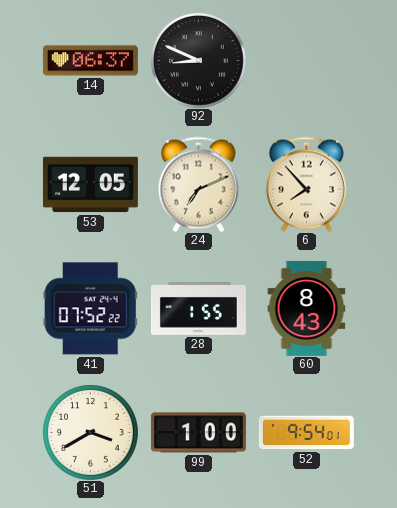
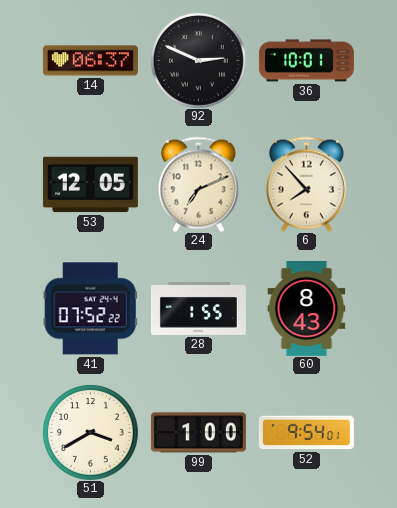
92: 8:49 -> 2:49
36: none -> 10:01
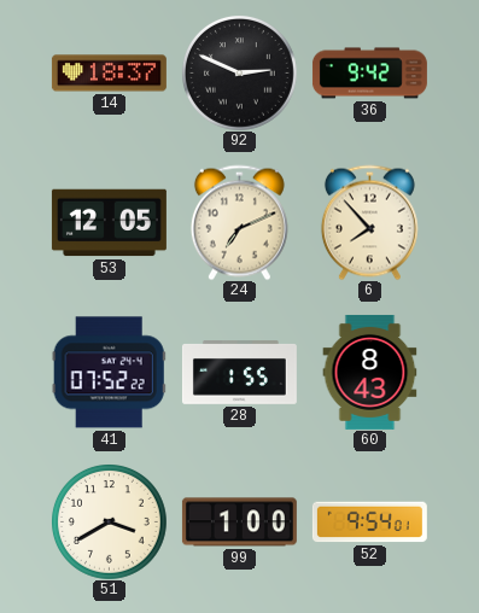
14: 06:37 -> 18:37
36: 10:01 -> 9:42
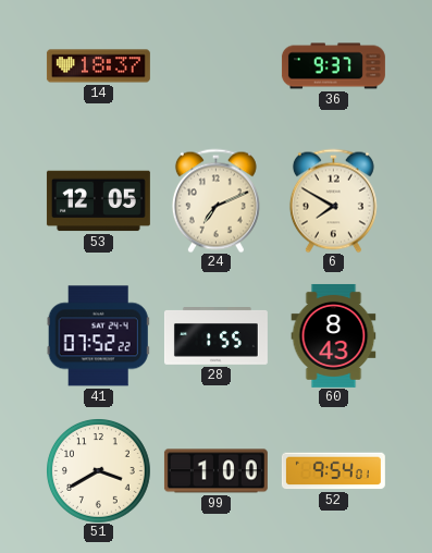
92: 2:49 -> none
36: 9:42 -> 9:37
6: 7:53 -> 7:50
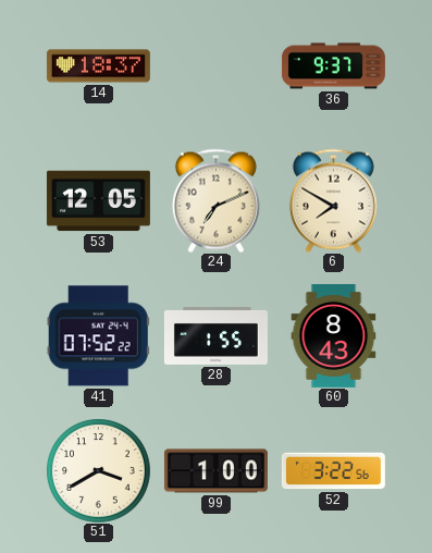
52: 9:54 -> 3:22
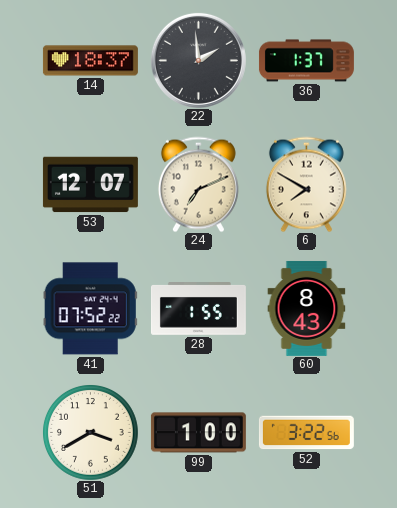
22: none -> 1:59
36: 9:37 -> 1:37
53: 12:05 -> 12:07
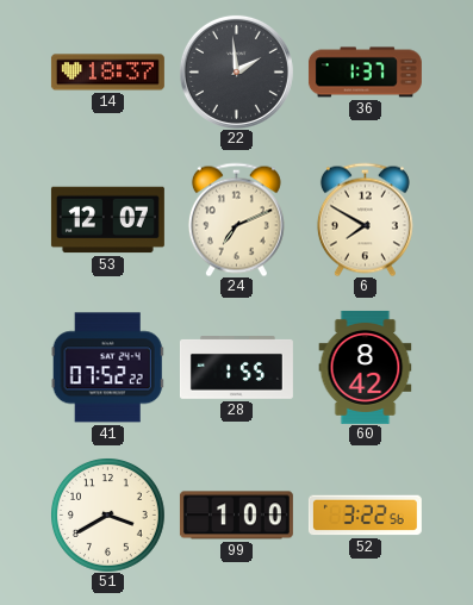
60: 8:43 -> 8:42
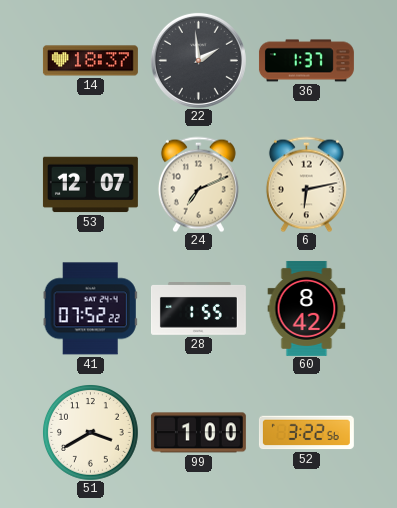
6: 7:50 -> 6:13
